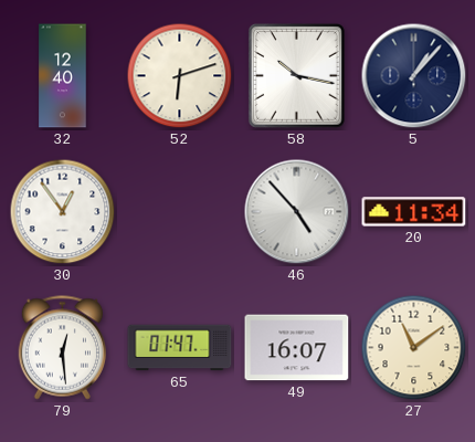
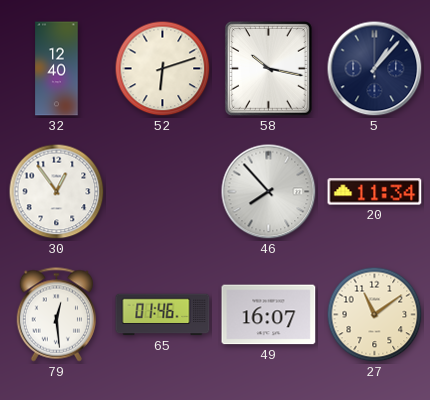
46: 4:53 -> 7:53
65: 01:47 -> 01:46
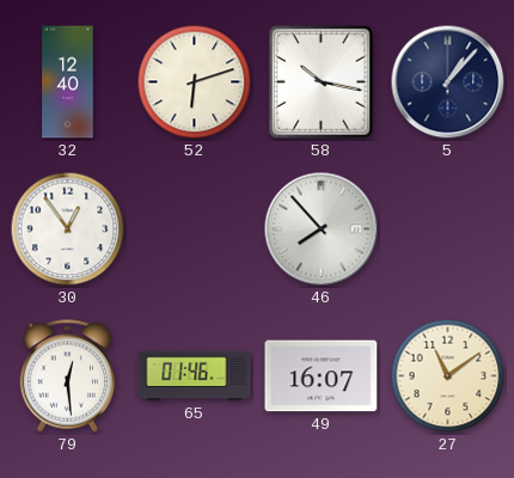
20: 11:34 -> none
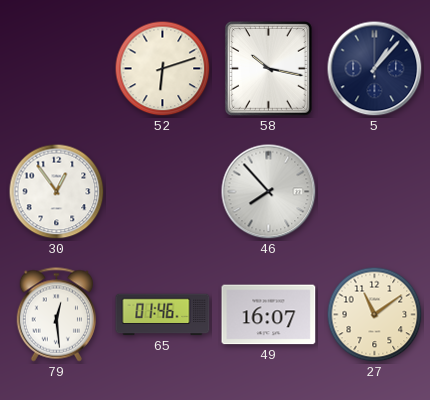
32: 12:40 -> none
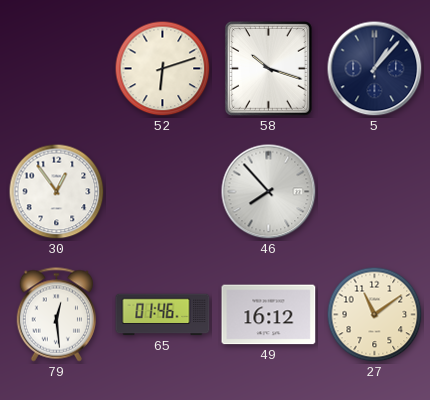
58: 10:17 -> 10:18
49: 16:07 -> 16:12
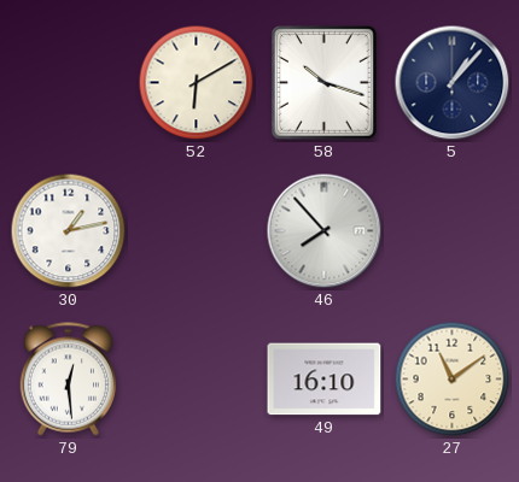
52: 6:12 -> 6:10
30: 12:54 -> 1:13
65: 01:46 -> none
49: 16:12 -> 16:10
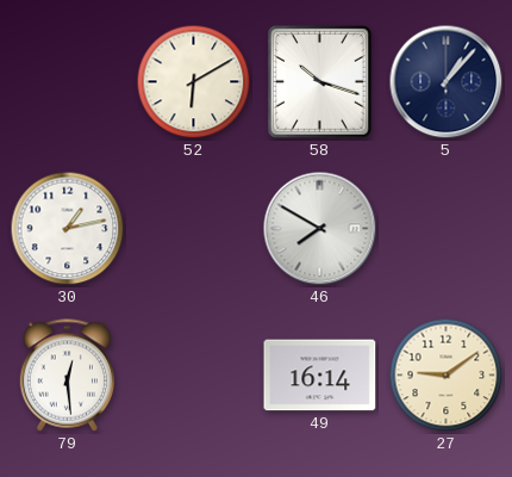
46: 7:53 -> 7:50
49: 16:10 -> 16:14
27: 11:09 -> 9:09
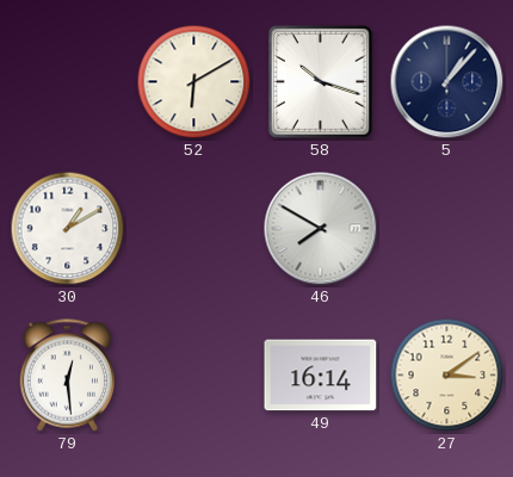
30: 1:13 -> 1:10
27: 9:09 -> 3:09
